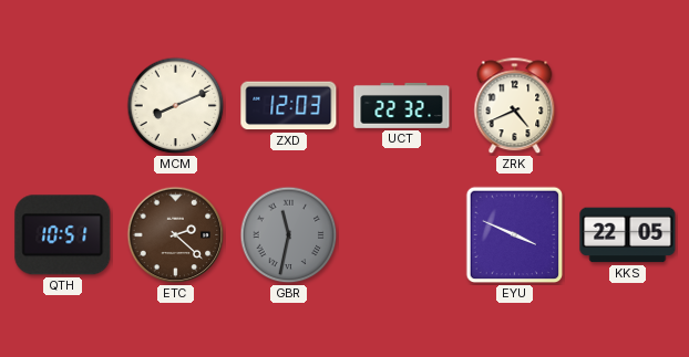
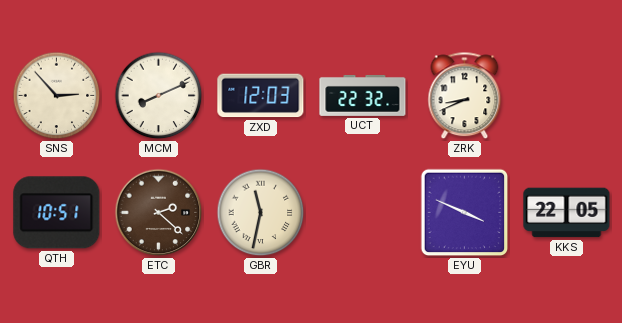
SNS: none -> 2:53
ZRK: 4:41 -> 8:41
GBR dial: grey -> cream
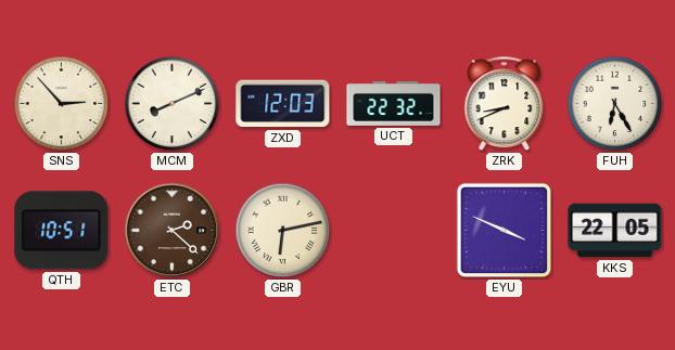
FUH: none -> 6:25
GBR: 11:32 -> 6:13
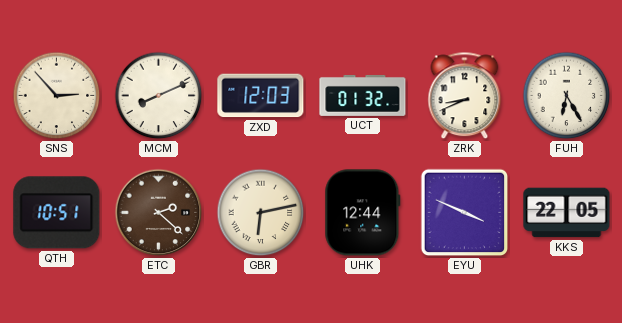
UCT: 22:32 -> 01:32
UHK: none -> 12:44
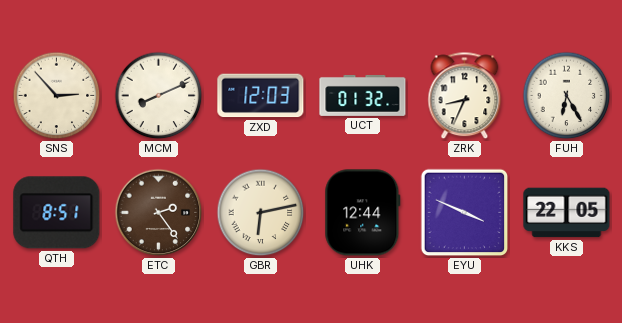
ZRK: 8:41 -> 8:34
QTH: 10:51 -> 8:51
ETC: 2:22 -> 2:24
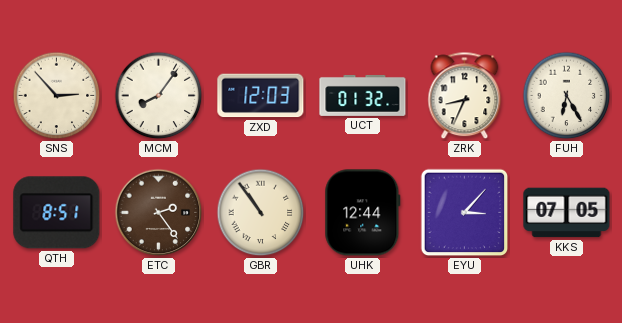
MCM: 8:11 -> 8:06
GBR: 6:13 -> 10:54
EYU: 3:49 -> 3:07
KKS: 22:05 -> 07:05
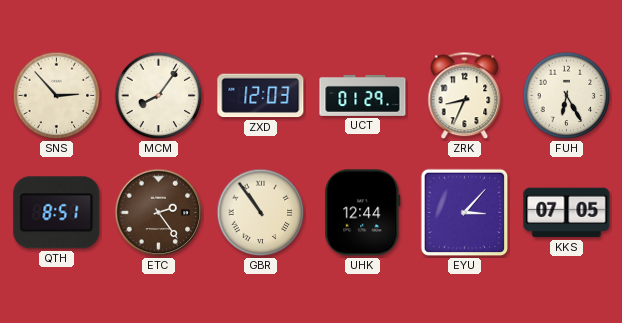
UCT: 01:32 -> 01:29
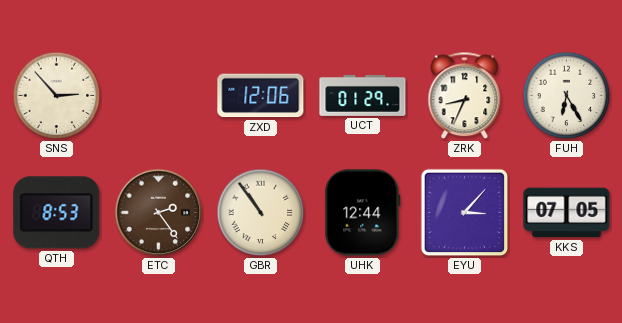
MCM: 8:06 -> none
ZXD: 12:03 -> 12:06
QTH: 8:51 -> 8:53
